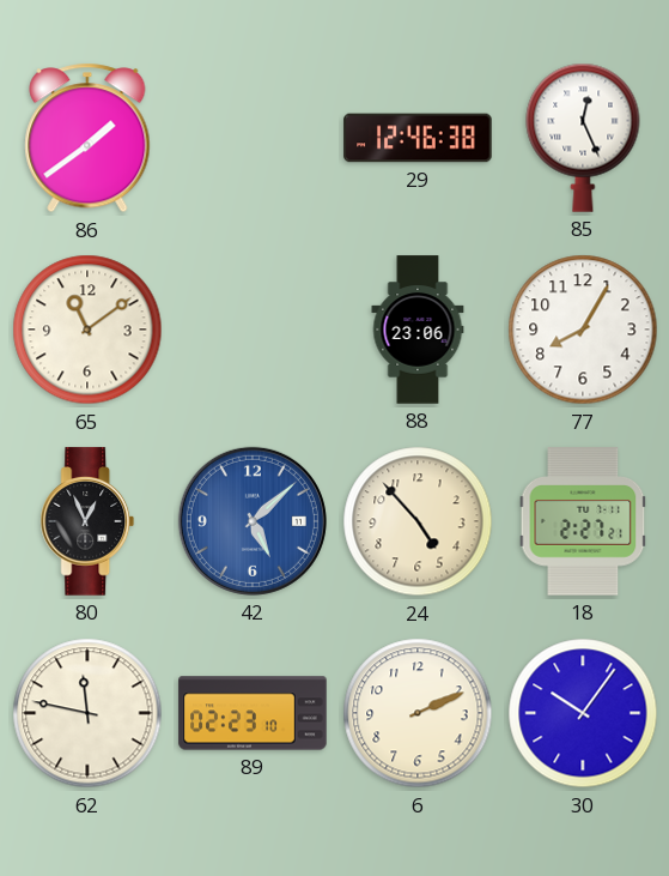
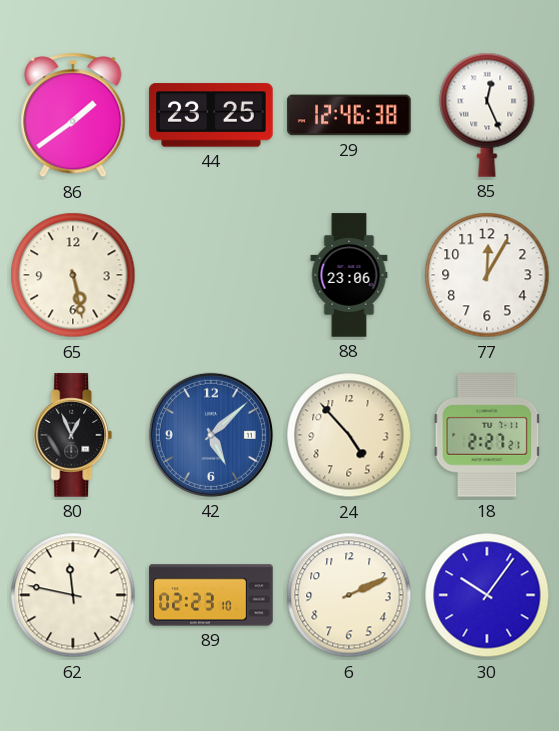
44: none -> 23:25
65: 11:09 -> 5:28
77: 8:05 -> 12:05
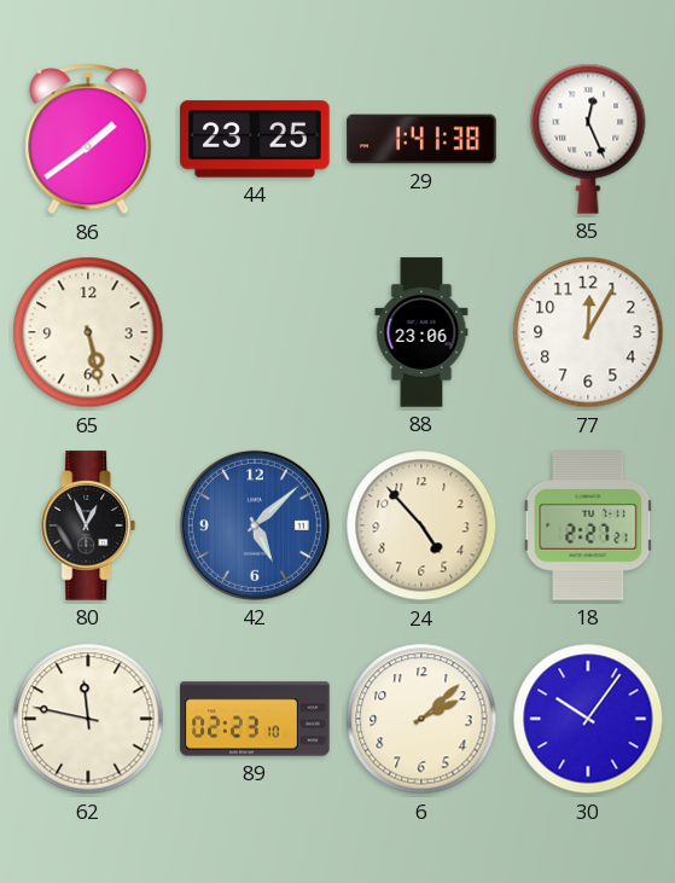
29: 12:46 -> 1:41
6: 2:11 -> 2:08
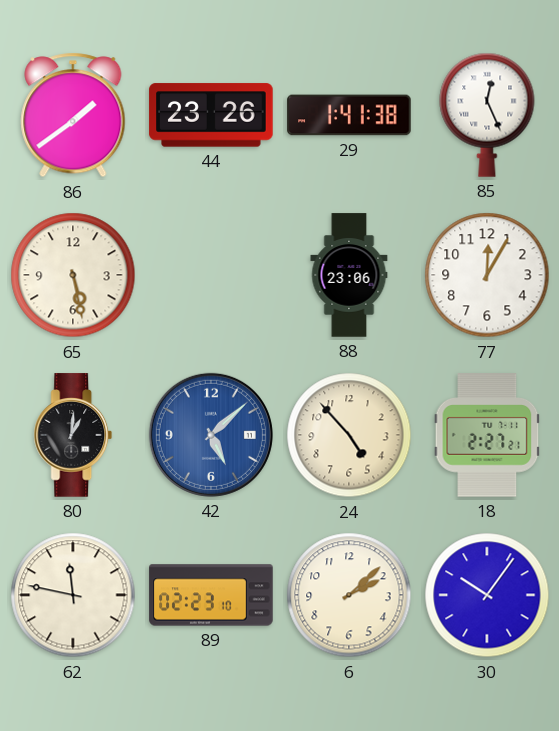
44: 23:25 -> 23:26
80: 12:56 -> 1:01
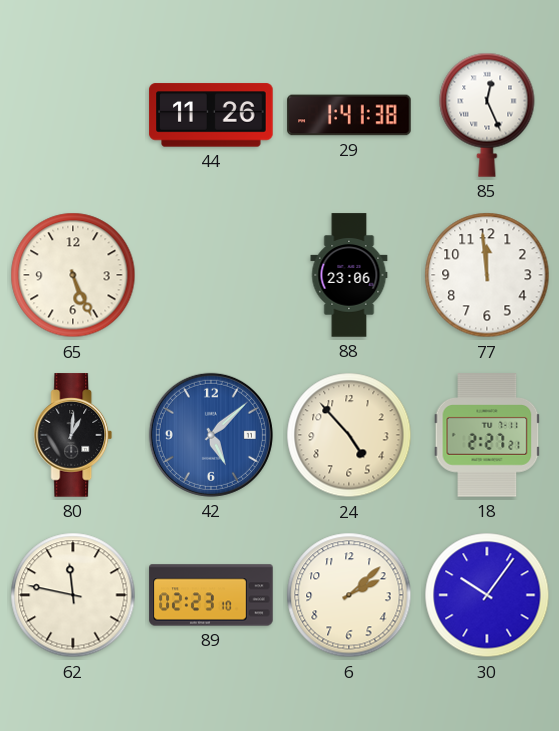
86: 1:39 -> none
44: 23:26 -> 11:26
65: 5:28 -> 5:26
77: 12:05 -> 11:59
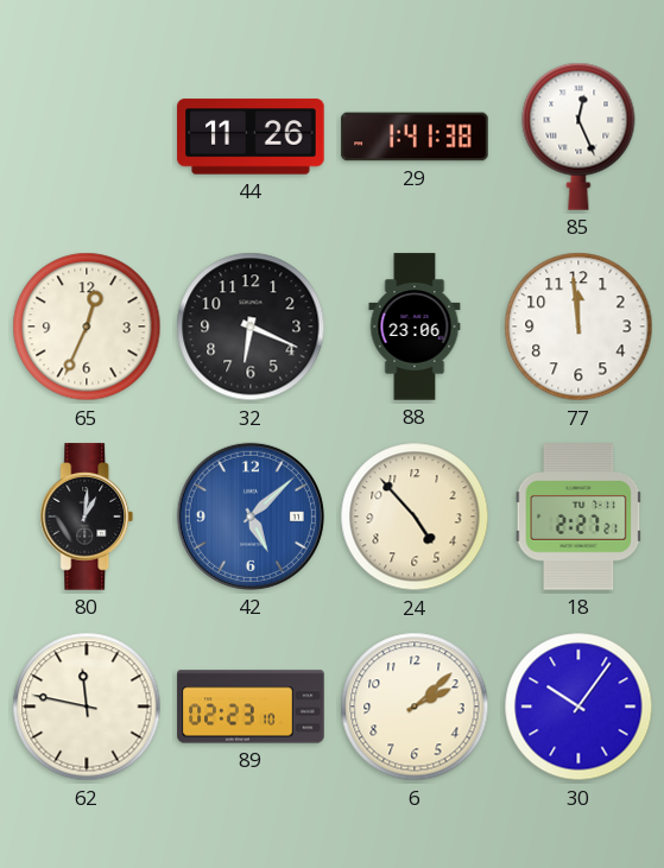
65: 5:26 -> 12:34
32: none -> 6:19
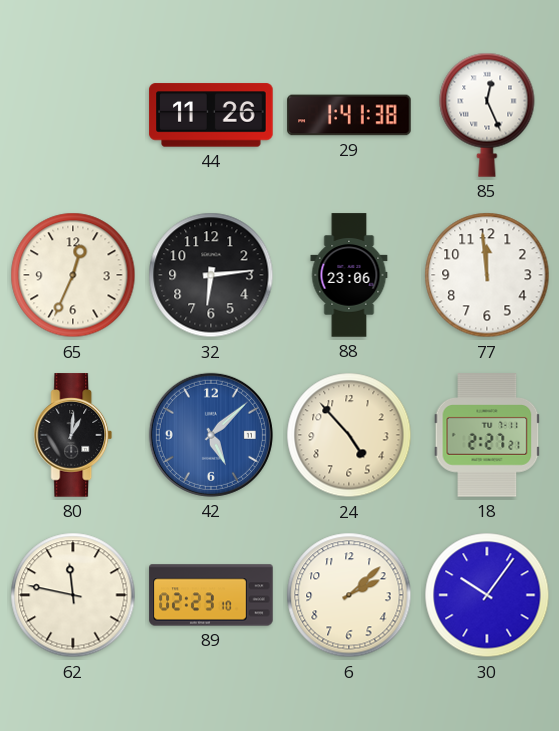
32: 6:19 -> 6:14
